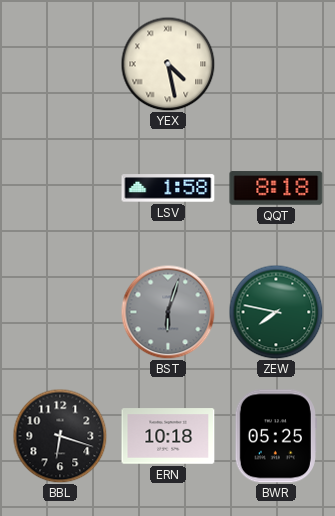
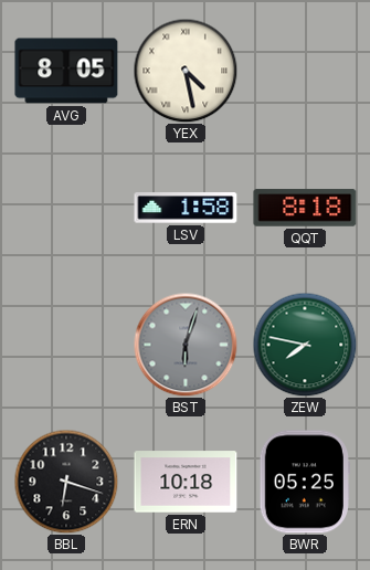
AVG: none -> 8:05
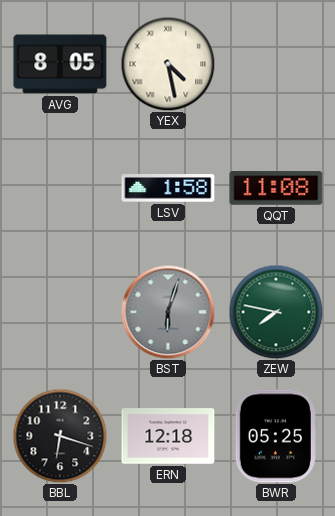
QQT: 8:18 -> 11:08
ERN: 10:18 -> 12:18
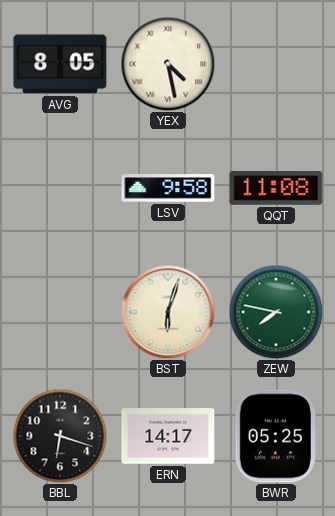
LSV: 1:58 -> 9:58
BST dial: grey -> cream
ERN: 12:18 -> 14:17
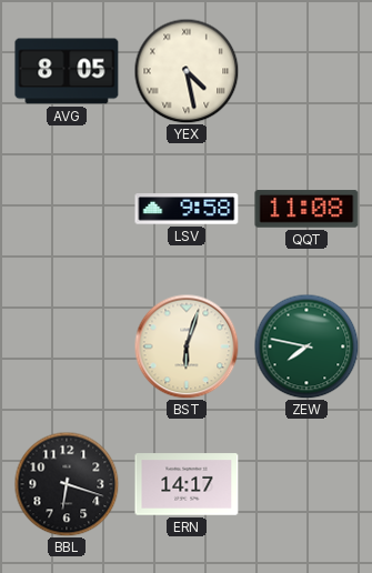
BWR: 05:25 -> none
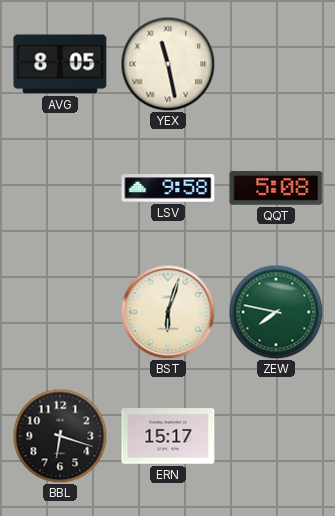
YEX: 4:28 -> 11:28
QQT: 11:08 -> 5:08
ERN: 14:17 -> 15:17
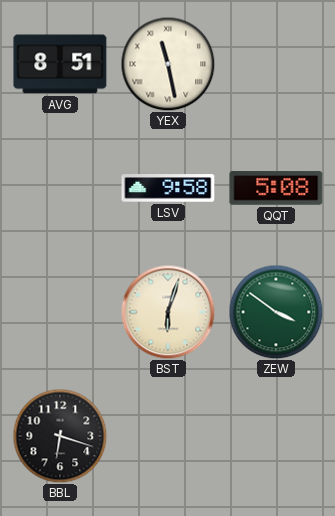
AVG: 8:05 -> 8:51
ZEW: 7:47 -> 3:51
ERN: 15:17 -> none
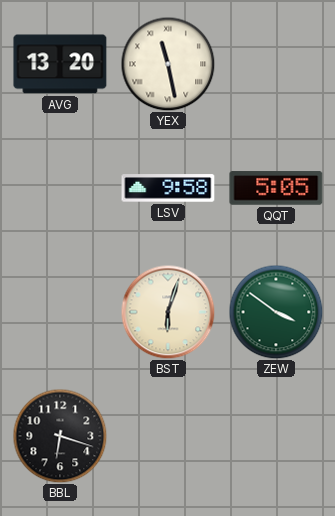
AVG: 8:51 -> 13:20
QQT: 5:08 -> 5:05
